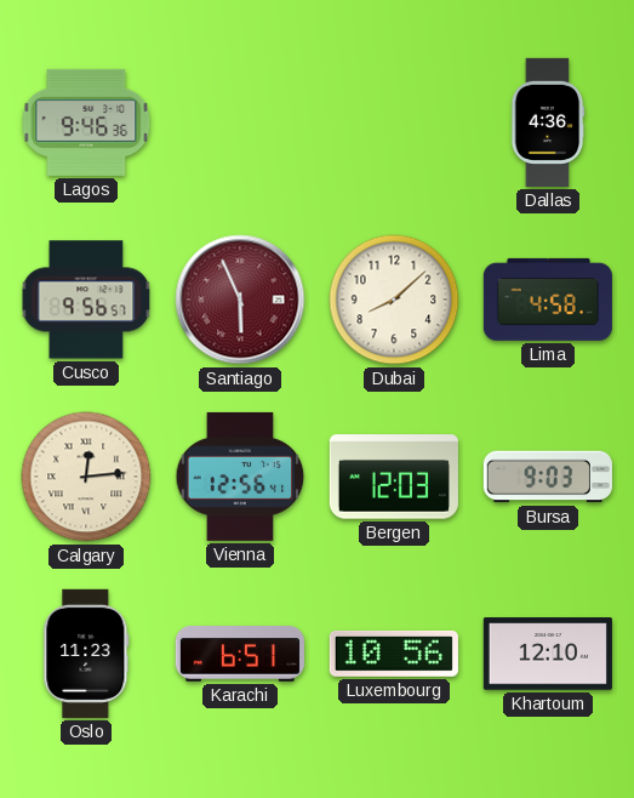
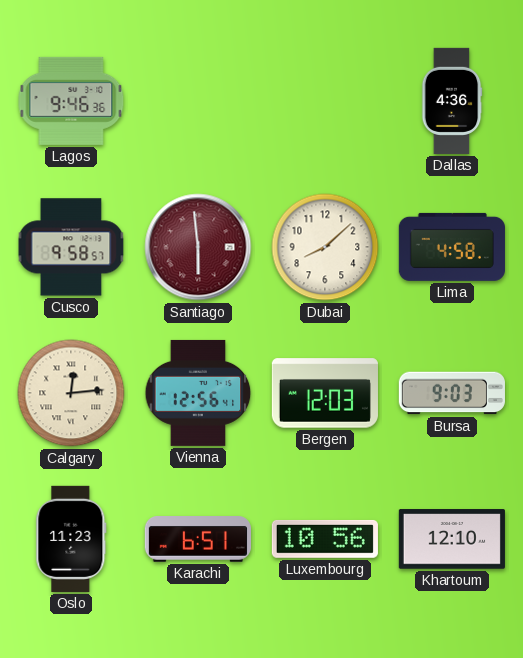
Cusco: 9:56 -> 9:58
Santiago: 5:56 -> 5:59
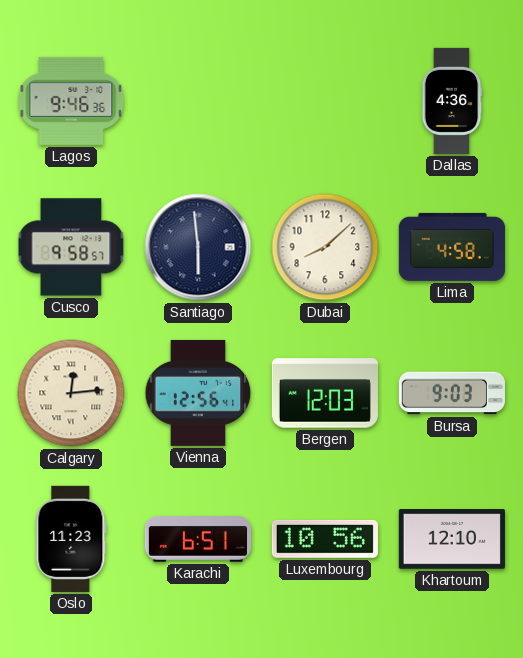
Santiago dial: burgundy -> navy
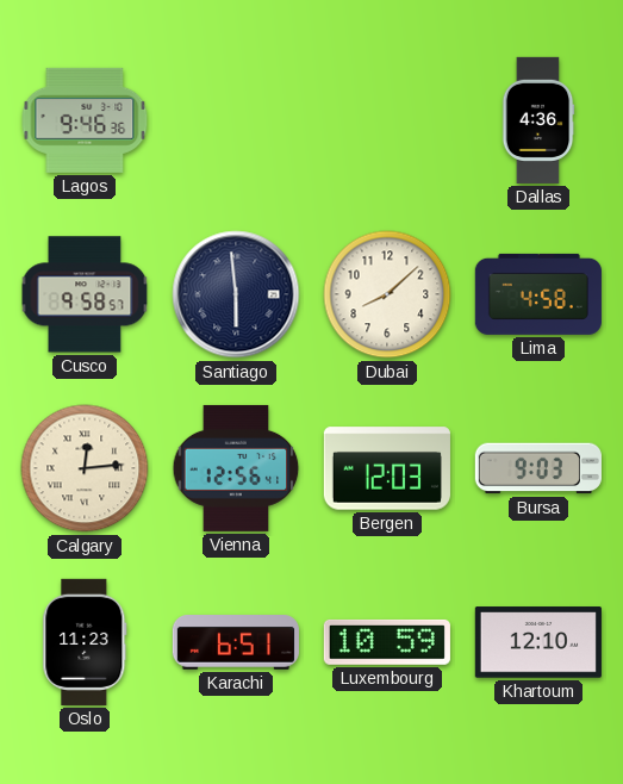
Luxembourg: 10:56 -> 10:59
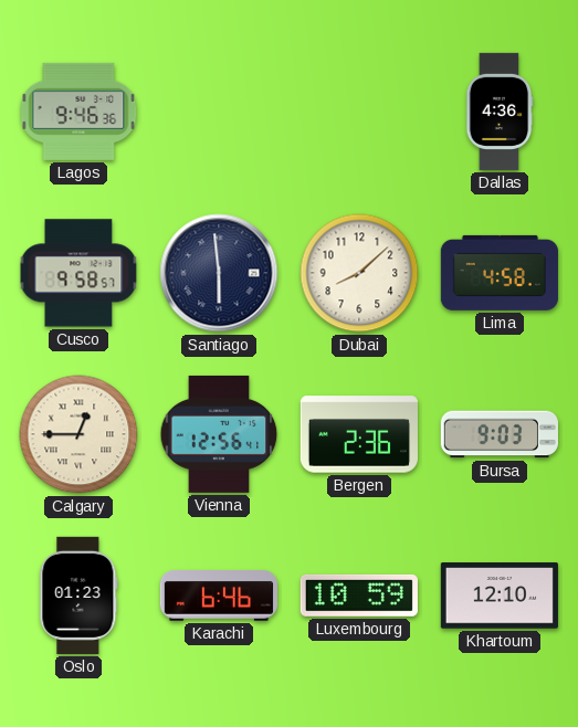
Calgary: 12:14 -> 12:45
Bergen: 12:03 -> 2:36
Oslo: 11:23 -> 01:23
Karachi: 6:51 -> 6:46
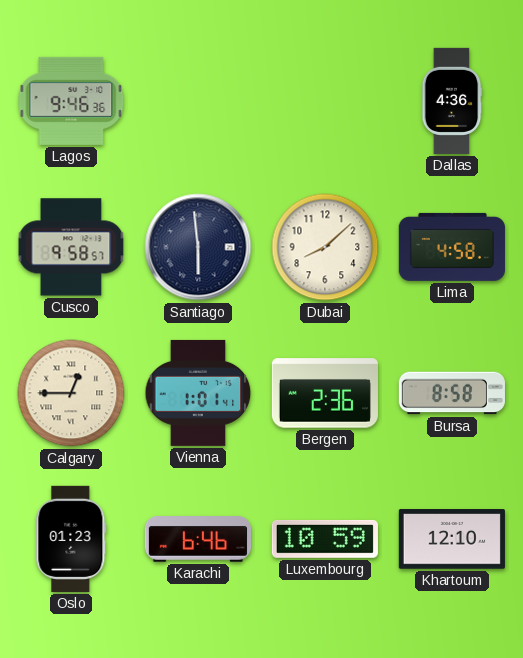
Vienna: 12:56 -> 1:01
Bursa: 9:03 -> 8:58
